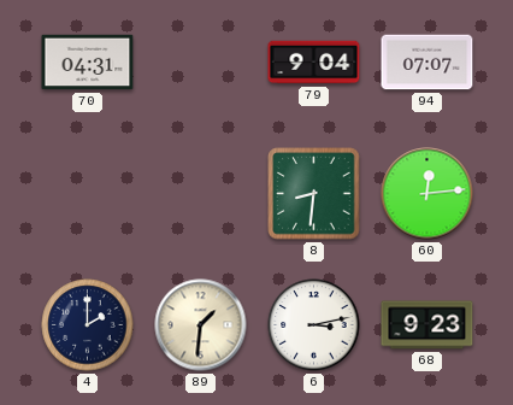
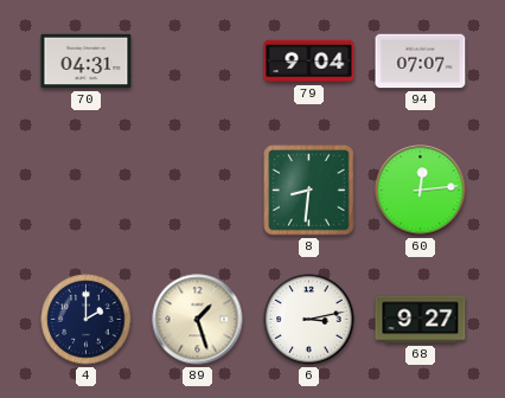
89: 1:31 -> 1:27
68: 9:23 -> 9:27
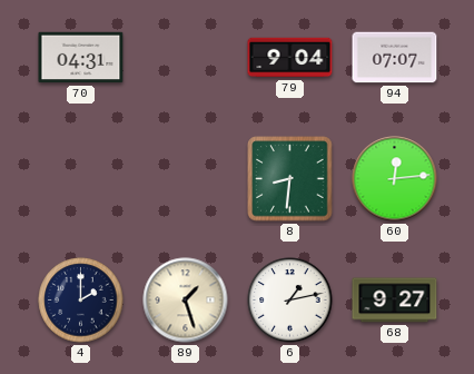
6: 3:13 -> 1:13
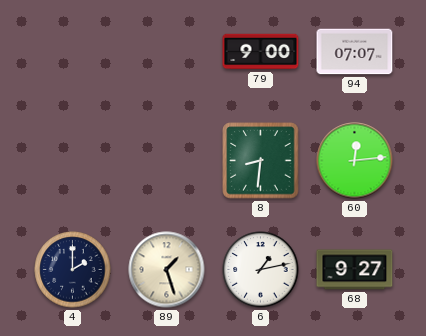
70: 04:31 -> none
79: 9:04 -> 9:00
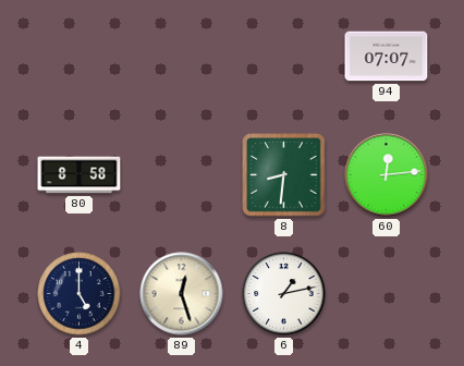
79: 9:00 -> none
80: none -> 8:58
4: 2:00 -> 5:00
89: 1:27 -> 12:27
68: 9:27 -> none
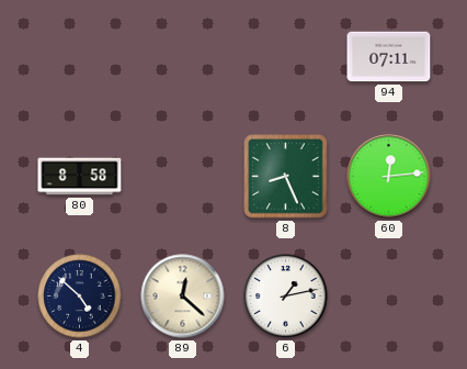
94: 07:07 -> 07:11
8: 8:31 -> 8:26
4: 5:00 -> 4:52
89: 12:27 -> 12:22
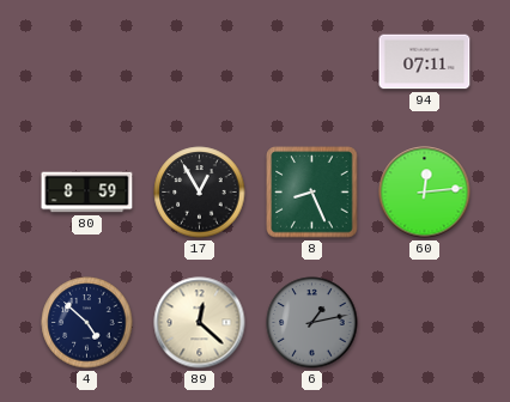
80: 8:58 -> 8:59
17: none -> 12:55
6 dial: white -> grey
